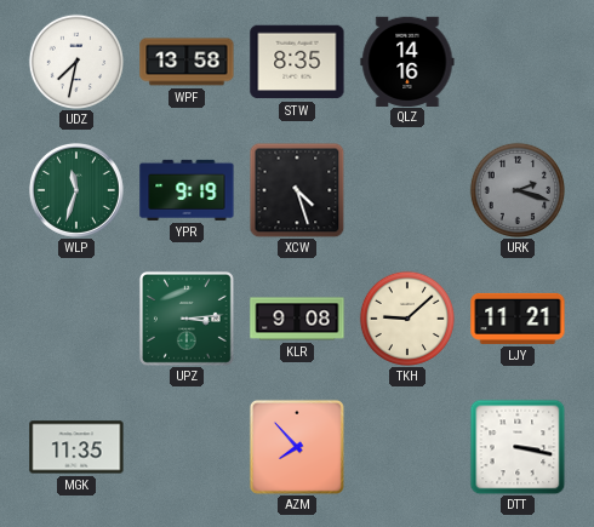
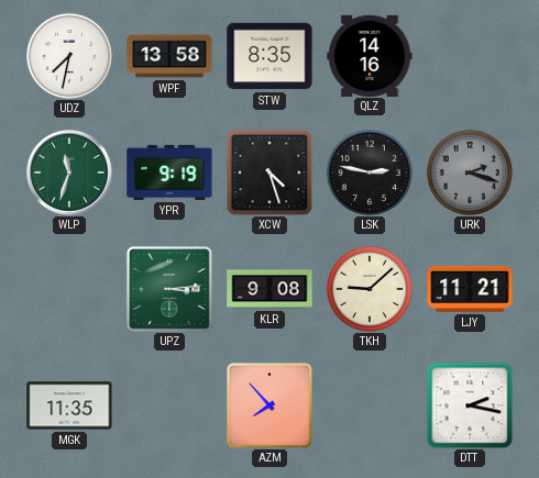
LSK: none -> 2:47
DTT: 3:17 -> 2:17
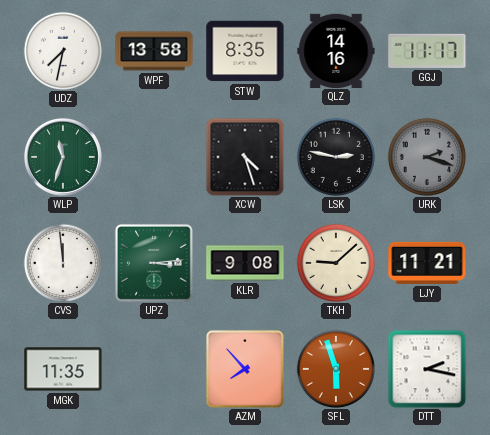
GGJ: none -> 11:17
YPR: 9:19 -> none
CVS: none -> 11:59
SFL: none -> 5:57
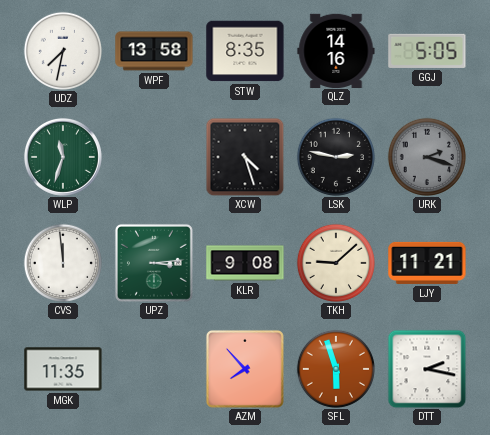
GGJ: 11:17 -> 5:05
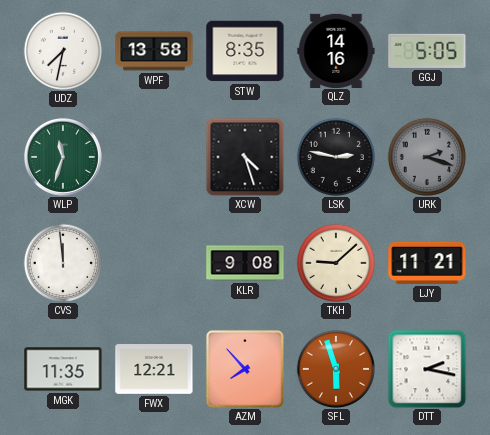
UPZ: 3:14 -> none
FWX: none -> 12:21
